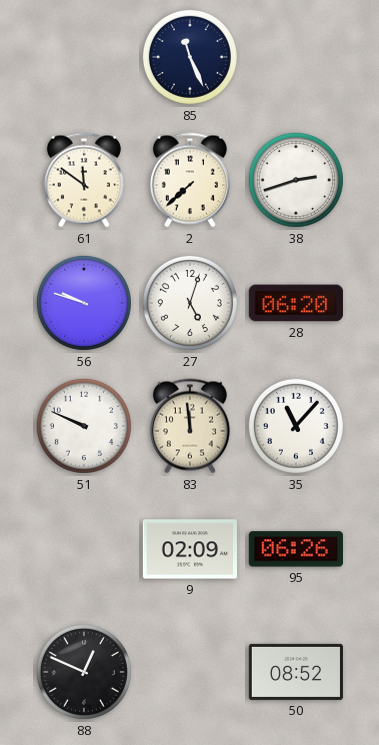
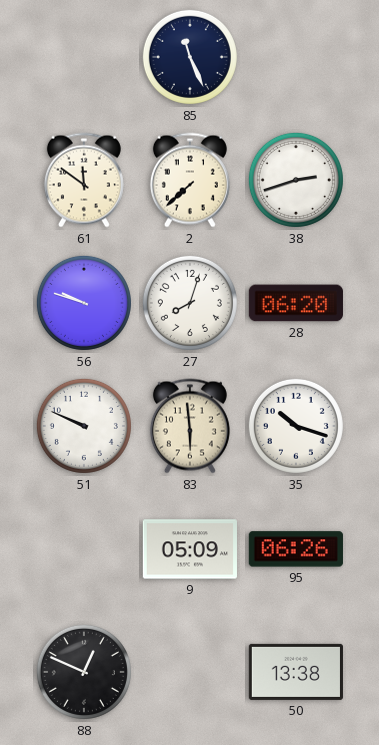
27: 5:03 -> 8:03
83: 11:59 -> 5:59
35: 11:07 -> 10:18
9: 02:09 -> 05:09
50: 08:52 -> 13:38
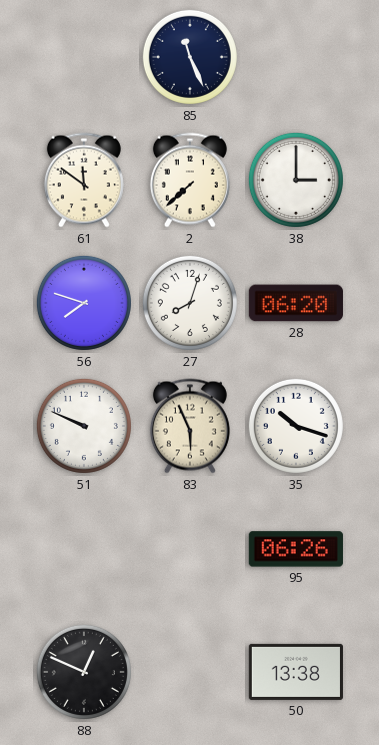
38: 2:42 -> 3:00
56: 9:48 -> 7:48
83: 5:59 -> 5:56
9: 05:09 -> none
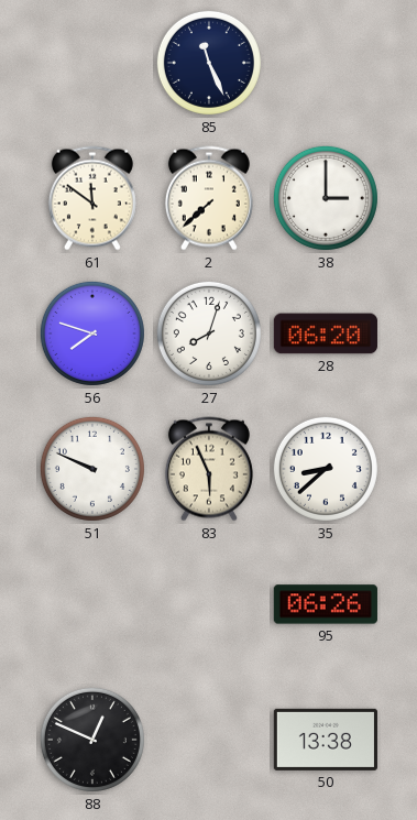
35: 10:18 -> 8:38
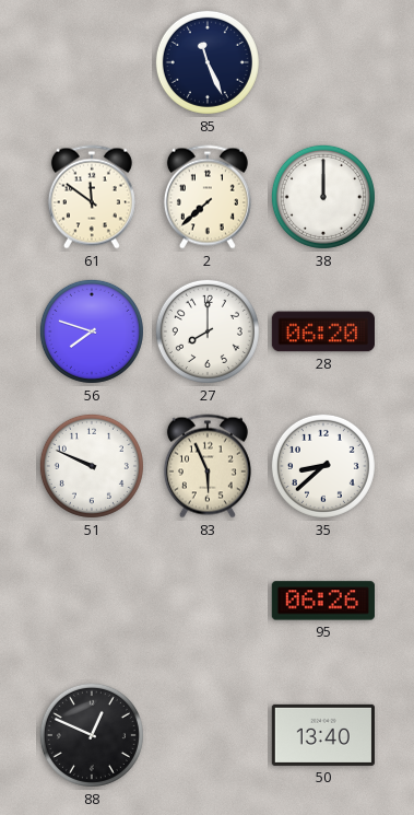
38: 3:00 -> 12:00
27: 8:03 -> 8:00
50: 13:38 -> 13:40
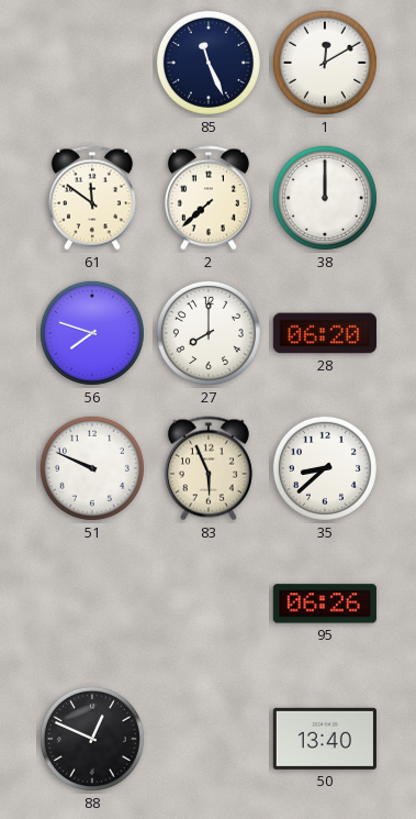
1: none -> 12:10
